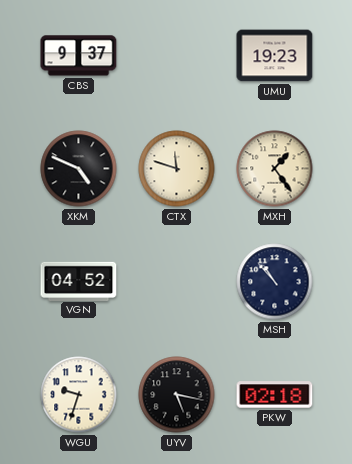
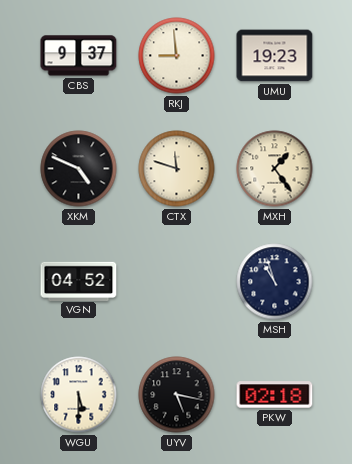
RKJ: none -> 8:59
MSH: 10:53 -> 10:57
WGU: 9:33 -> 5:30
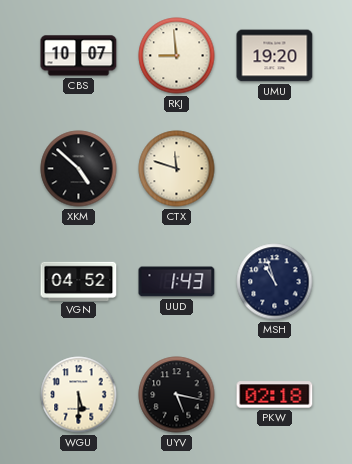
CBS: 9:37 -> 10:07
UMU: 19:23 -> 19:20
XKM: 4:49 -> 4:52
MXH: 1:24 -> none
UUD: none -> 1:43
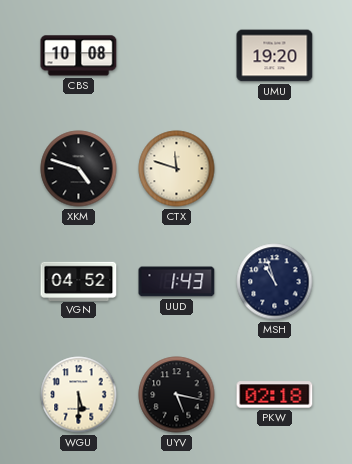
CBS: 10:07 -> 10:08
RKJ: 8:59 -> none
XKM: 4:52 -> 4:48
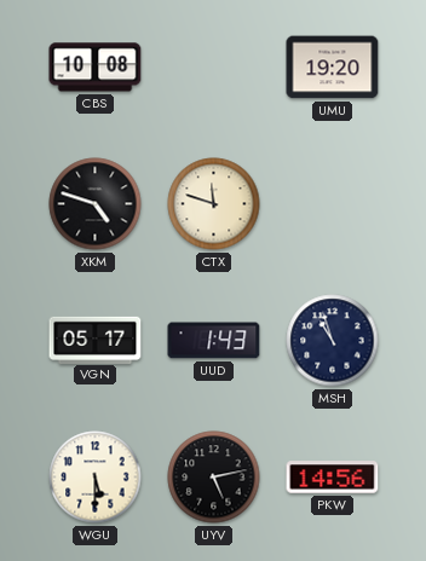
VGN: 04:52 -> 05:17
UYV: 5:17 -> 5:13
PKW: 02:18 -> 14:56
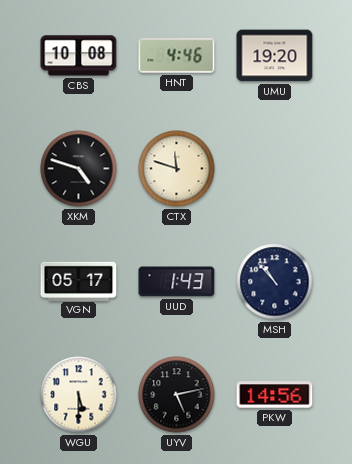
HNT: none -> 4:46
MSH: 10:57 -> 10:53
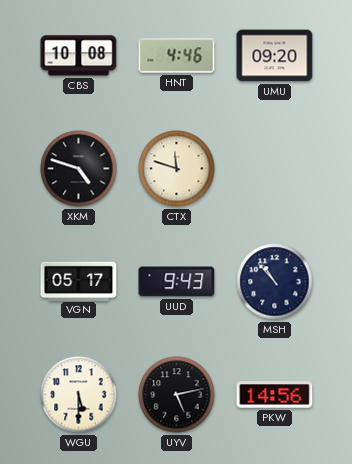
UMU: 19:20 -> 09:20
UUD: 1:43 -> 9:43
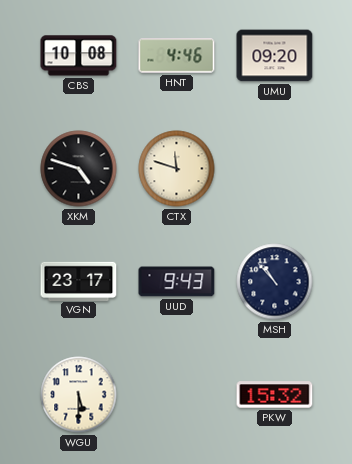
VGN: 05:17 -> 23:17
UYV: 5:13 -> none
PKW: 14:56 -> 15:32
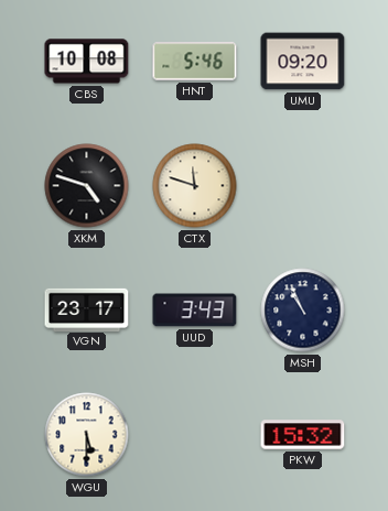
HNT: 4:46 -> 5:46
UUD: 9:43 -> 3:43
MSH: 10:53 -> 10:56
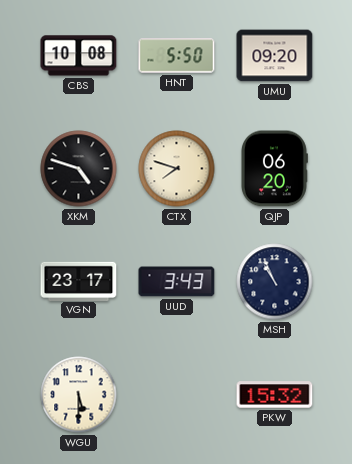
HNT: 5:46 -> 5:50
CTX: 11:48 -> 7:48
QJP: none -> 06:20
